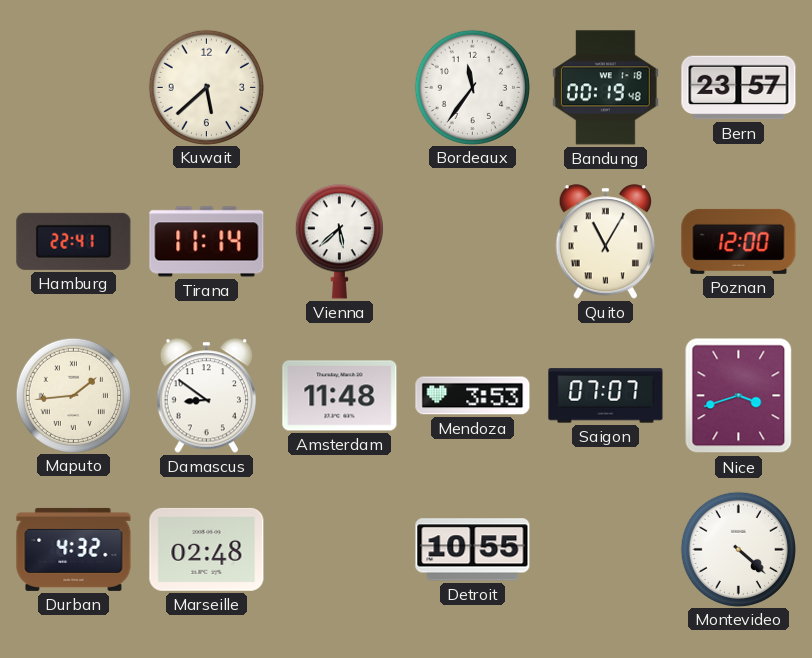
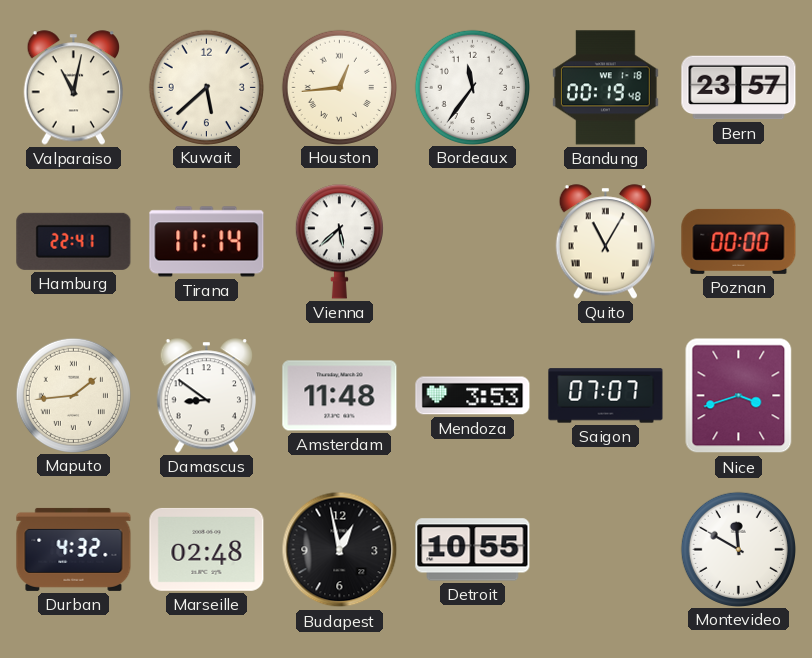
Valparaiso: none -> 11:02
Houston: none -> 12:44
Poznan: 12:00 -> 00:00
Budapest: none -> 12:58
Montevideo: 4:22 -> 11:50
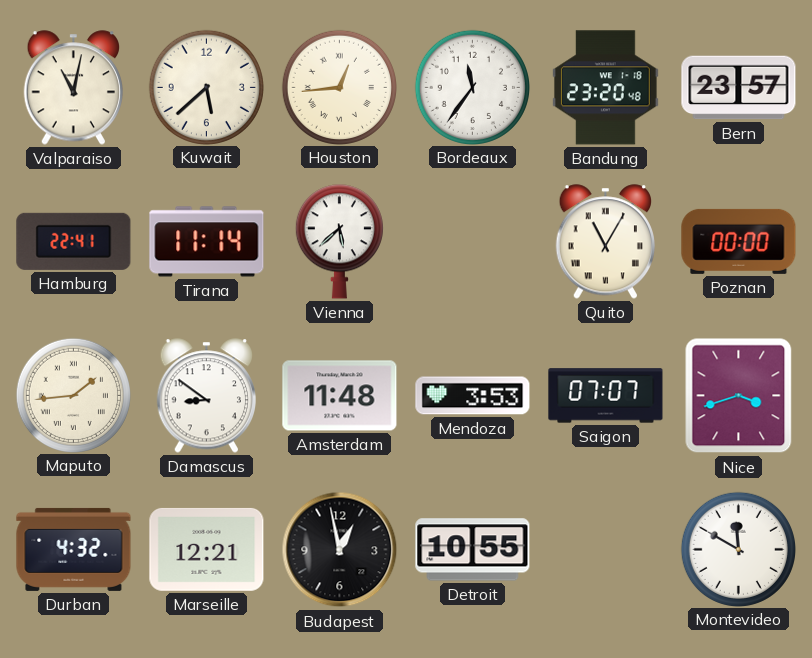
Bandung: 00:19 -> 23:20
Marseille: 02:48 -> 12:21
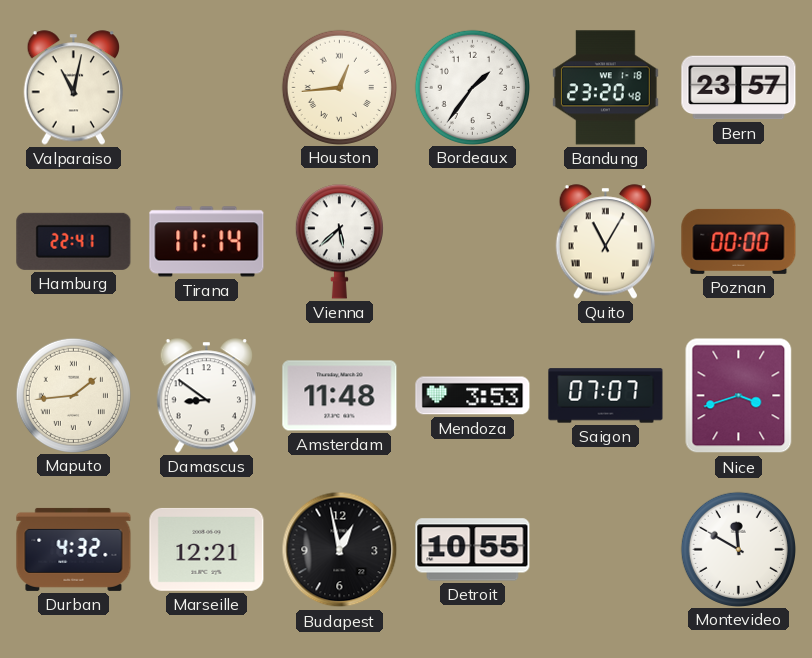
Kuwait: 5:38 -> none
Bordeaux: 11:36 -> 1:36
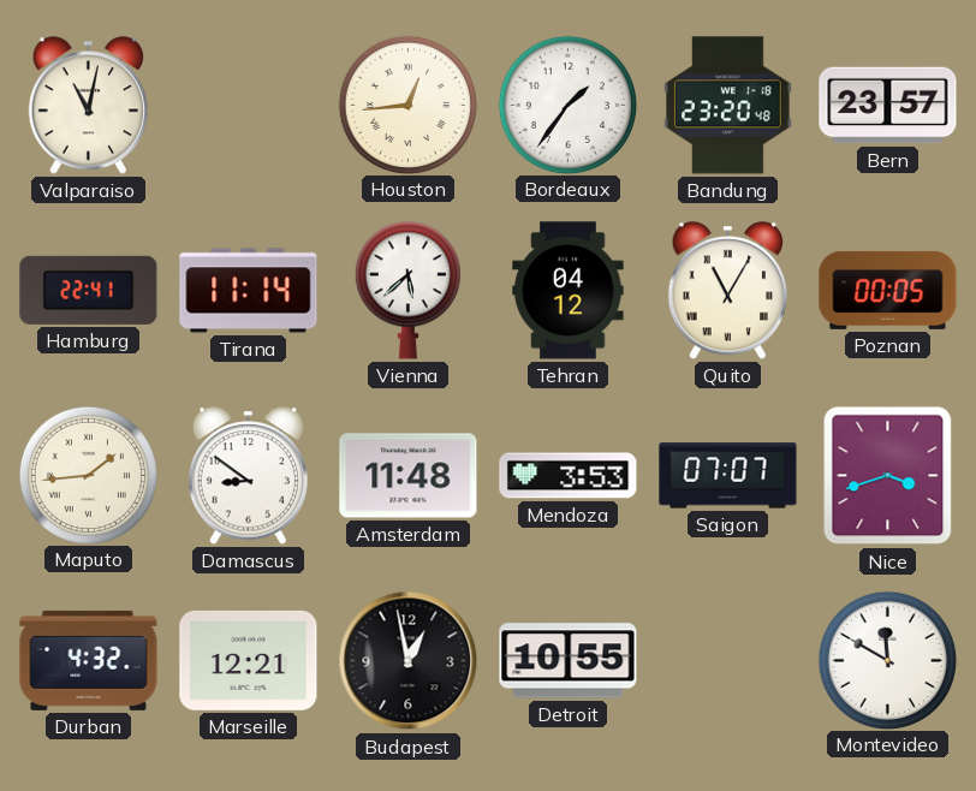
Tehran: none -> 04:12
Poznan: 00:00 -> 00:05
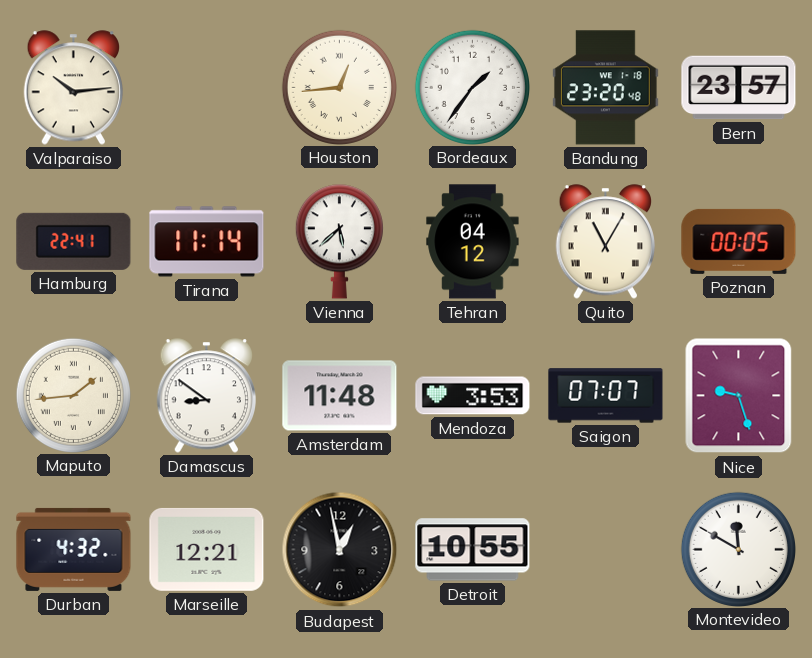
Valparaiso: 11:02 -> 10:14
Nice: 3:42 -> 9:27
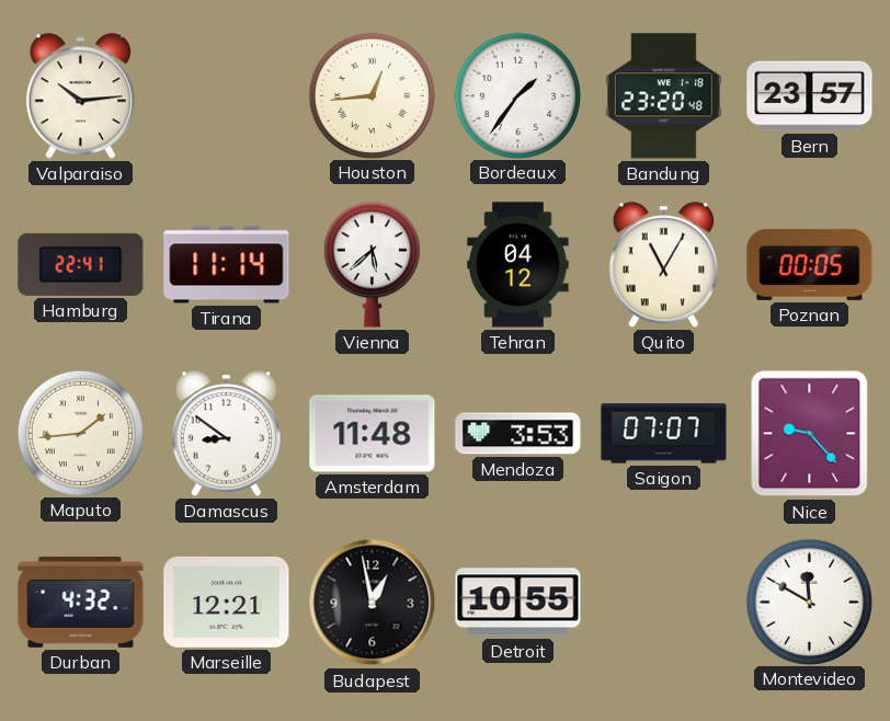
Nice: 9:27 -> 9:23
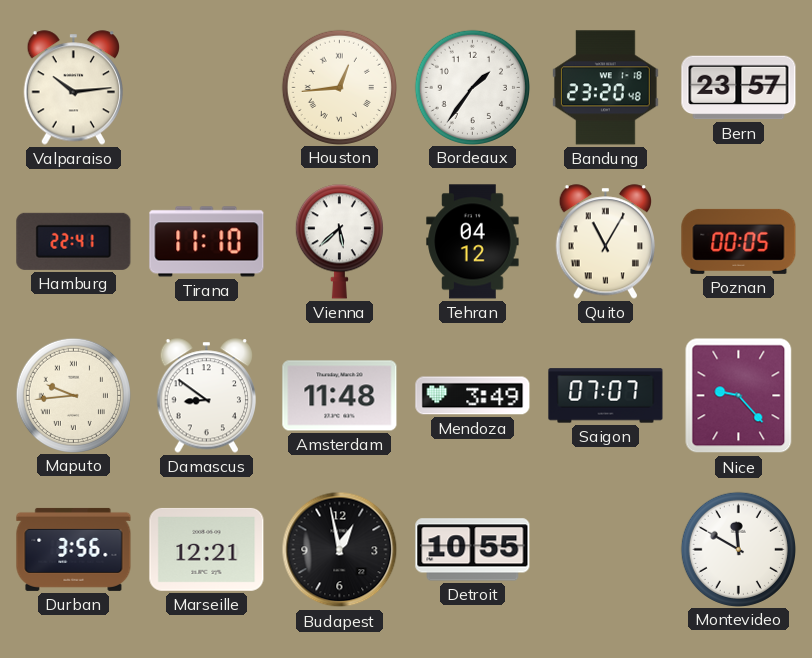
Tirana: 11:14 -> 11:10
Maputo: 1:44 -> 9:44
Mendoza: 3:53 -> 3:49
Durban: 4:32 -> 3:56
